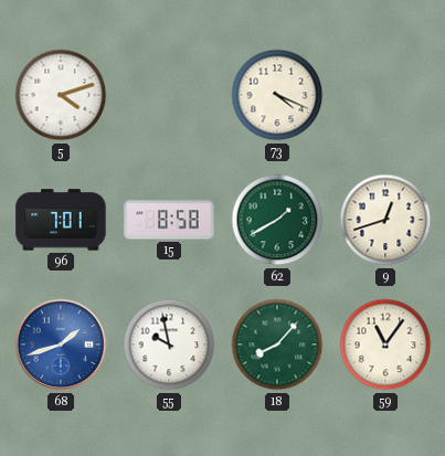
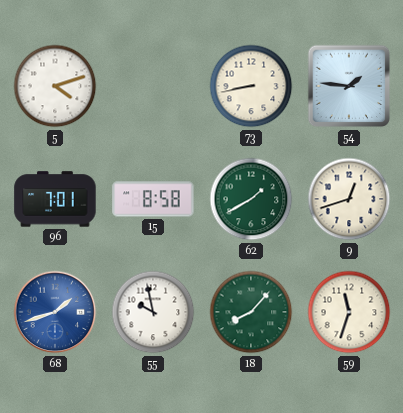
73: 4:19 -> 8:43
54: none -> 1:46
59: 11:06 -> 11:33
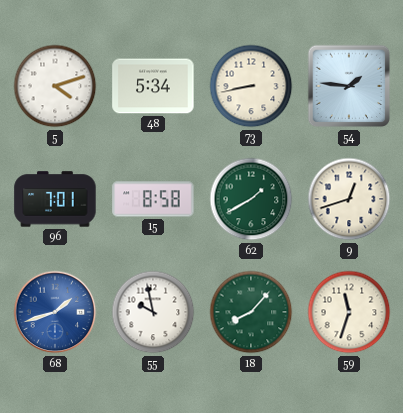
48: none -> 5:34
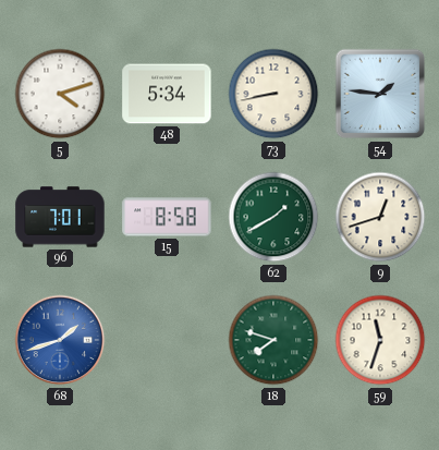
55: 9:58 -> none
18: 8:07 -> 7:48
